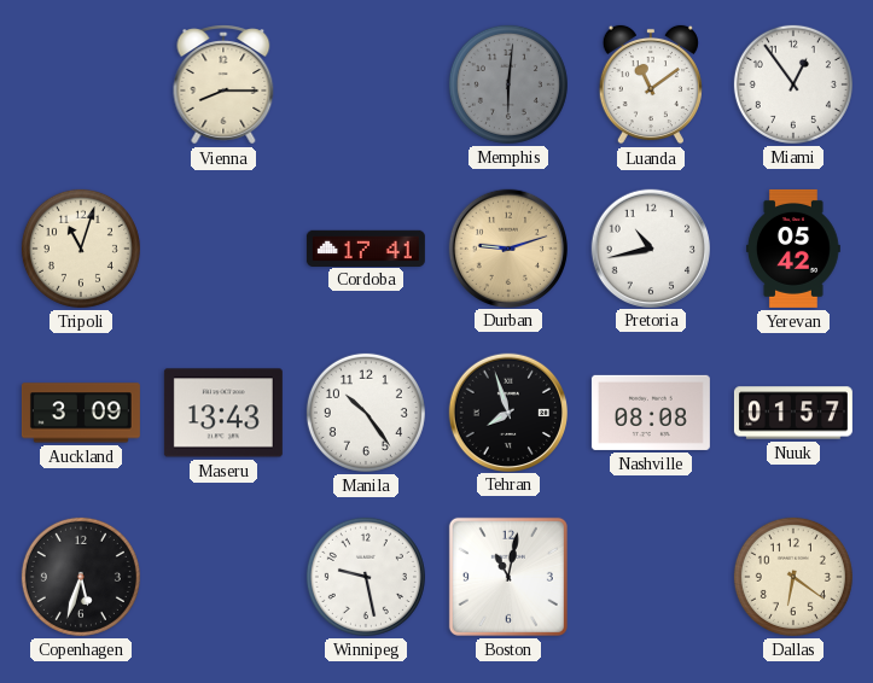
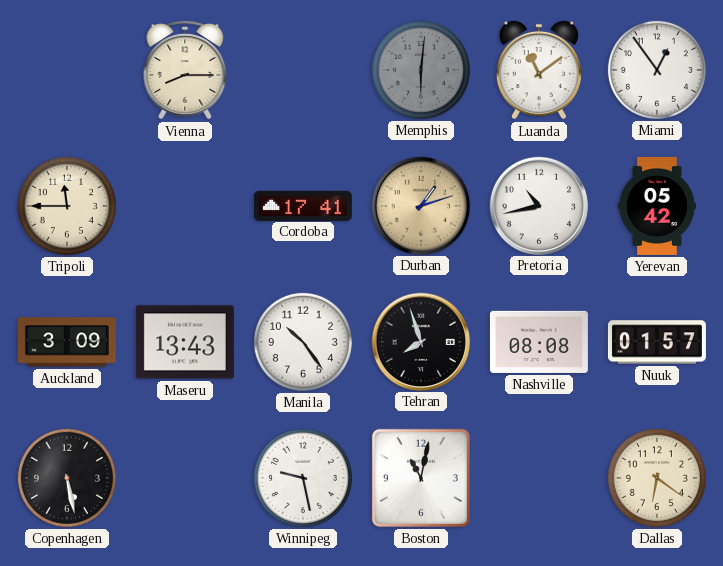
Tripoli: 11:03 -> 11:45
Durban: 9:12 -> 1:12
Copenhagen: 5:33 -> 5:28
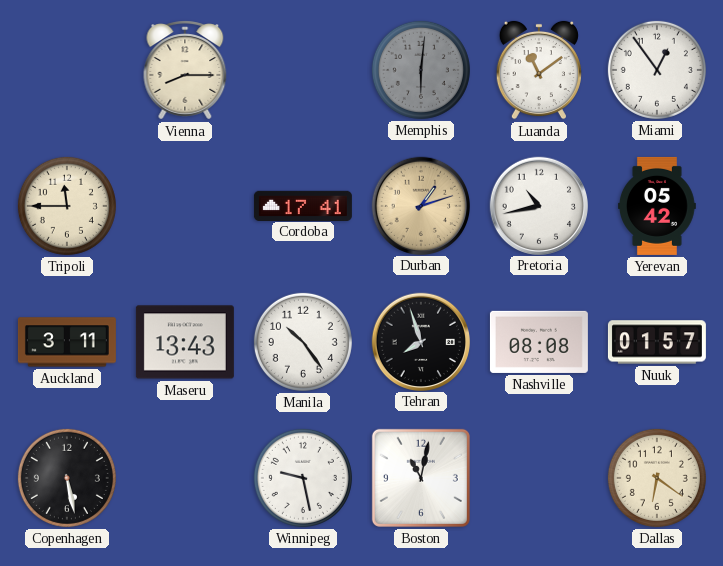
Auckland: 3:09 -> 3:11
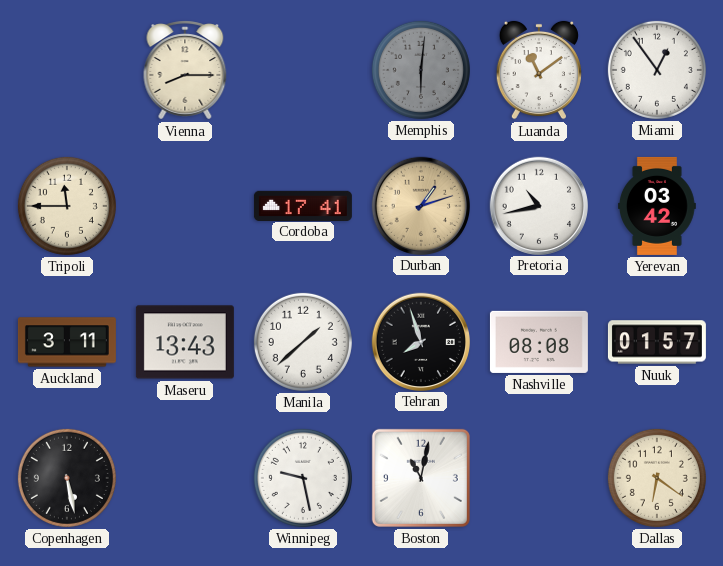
Yerevan: 05:42 -> 03:42
Manila: 10:24 -> 1:38
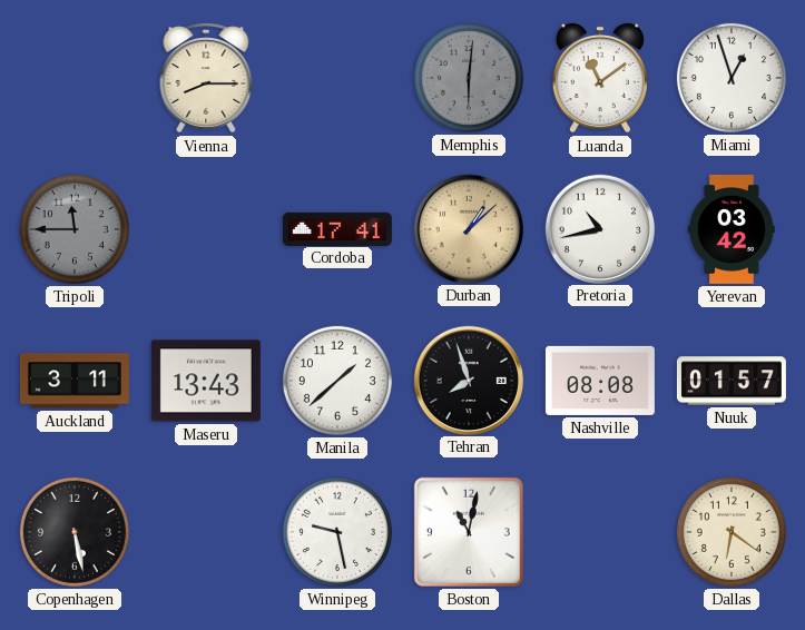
Miami: 12:54 -> 12:57
Tripoli dial: cream -> grey
Durban: 1:12 -> 1:08
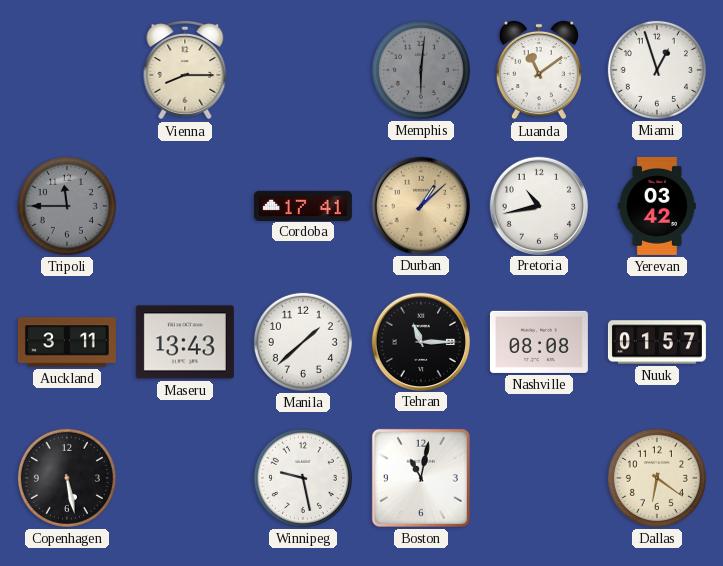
Tehran: 7:57 -> 11:15
